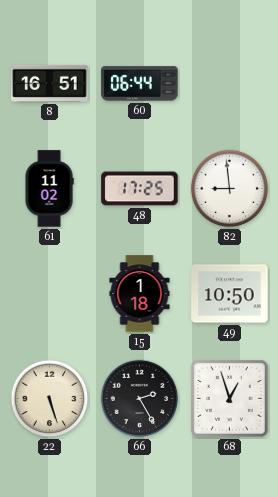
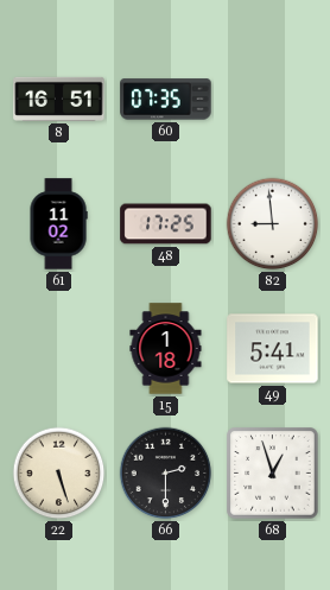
60: 06:44 -> 07:35
49: 10:50 -> 5:41
66: 2:25 -> 2:30
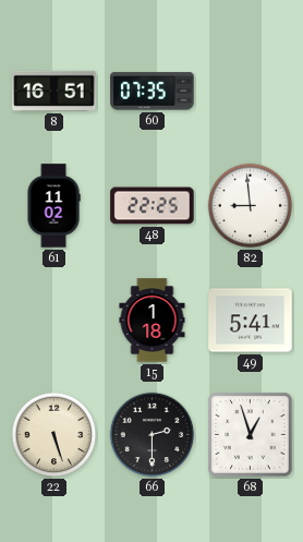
48: 17:25 -> 22:25
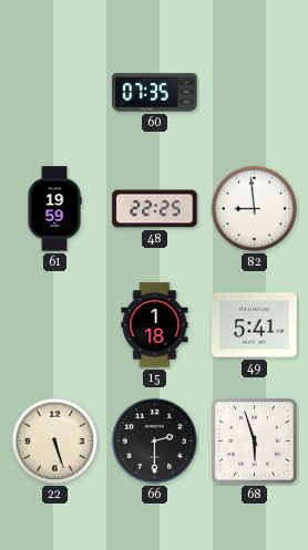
8: 16:51 -> none
61: 11:02 -> 19:59
68: 12:57 -> 5:57
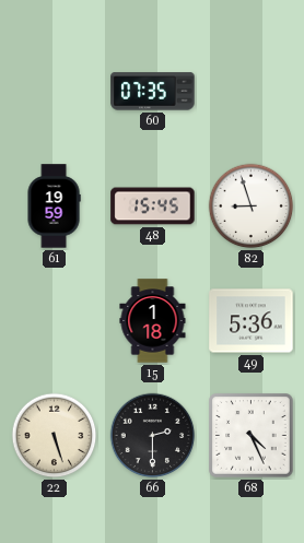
48: 22:25 -> 15:45
82: 8:59 -> 8:57
49: 5:41 -> 5:36
68: 5:57 -> 4:26
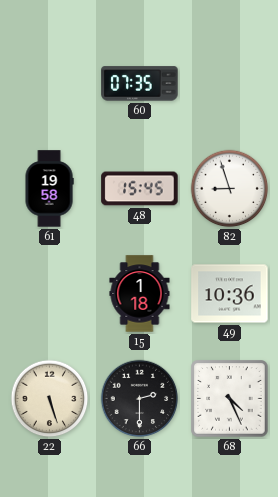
61: 19:59 -> 19:58
49: 5:36 -> 10:36
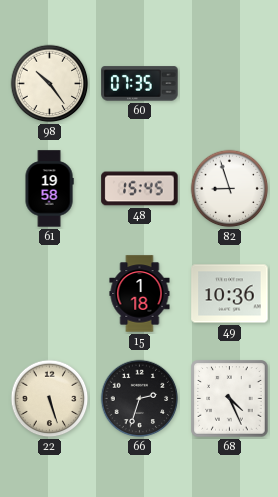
98: none -> 10:24
66: 2:30 -> 2:33
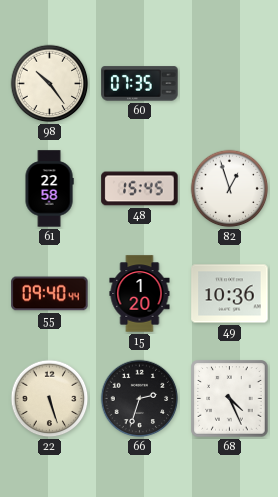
61: 19:58 -> 22:58
82: 8:57 -> 12:57
55: none -> 09:40
15: 1:18 -> 1:20
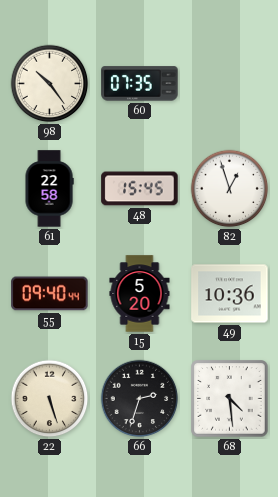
15: 1:20 -> 5:20
68: 4:26 -> 4:29
